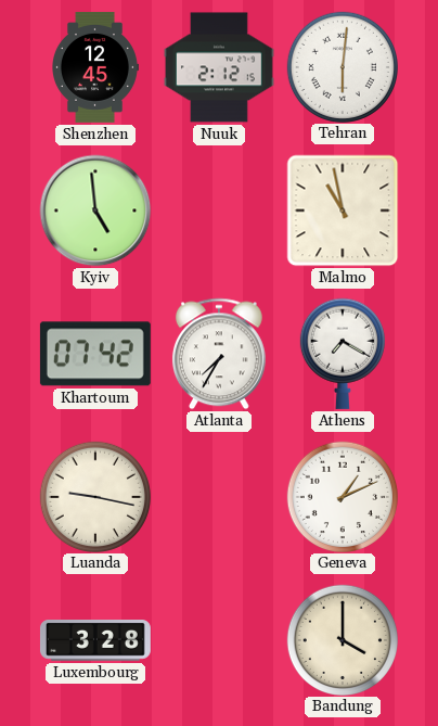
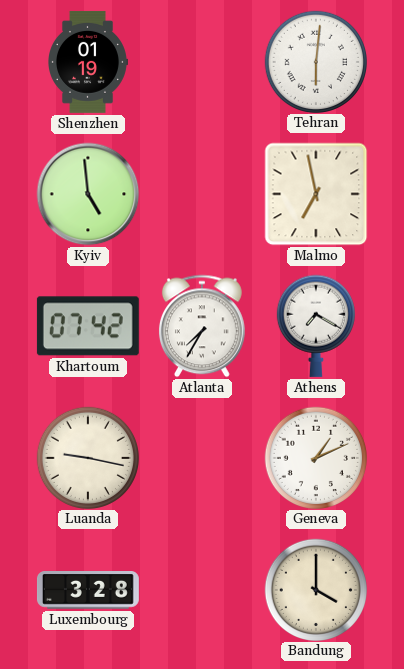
Shenzhen: 12:45 -> 01:19
Nuuk: 2:12 -> none
Malmo: 10:58 -> 6:58
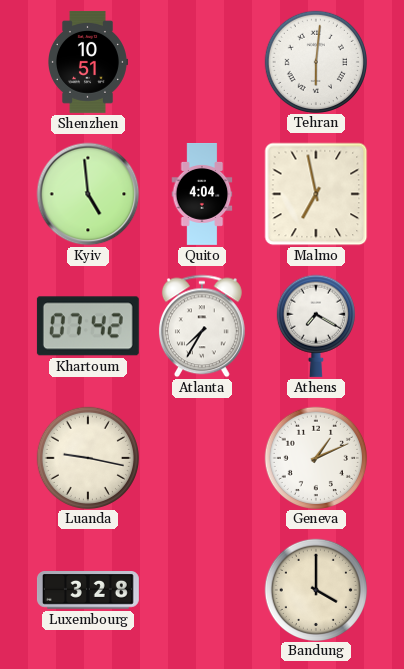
Shenzhen: 01:19 -> 10:51
Quito: none -> 4:04
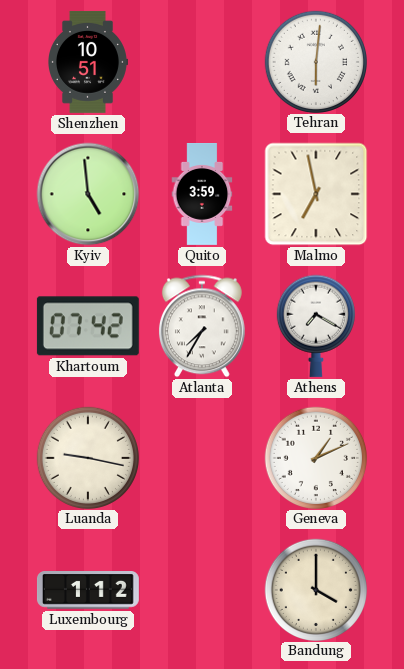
Quito: 4:04 -> 3:59
Luxembourg: 3:28 -> 1:12
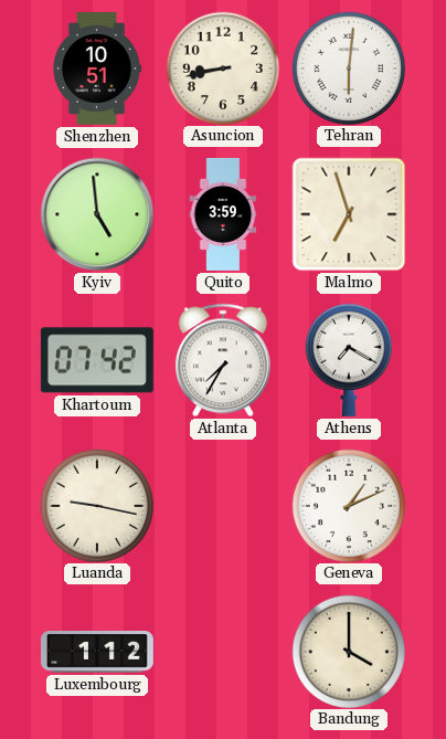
Asuncion: none -> 8:43
Malmo: 6:58 -> 6:57
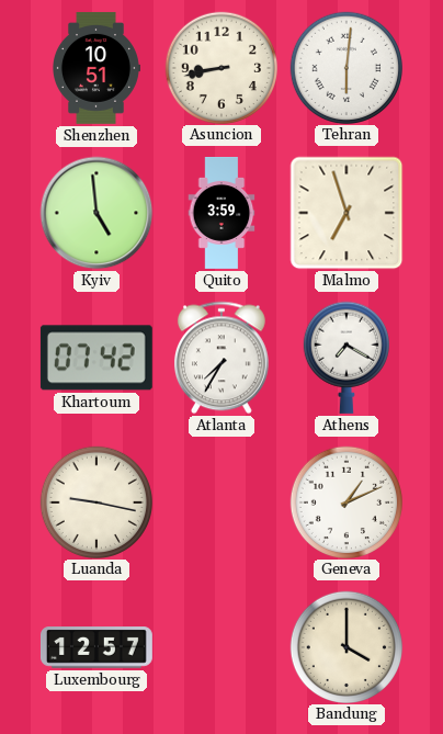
Luxembourg: 1:12 -> 12:57
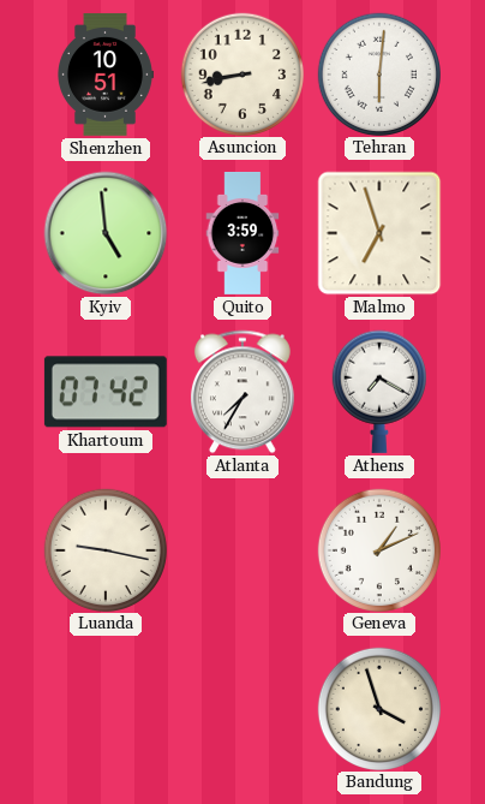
Luxembourg: 12:57 -> none
Bandung: 4:00 -> 3:57
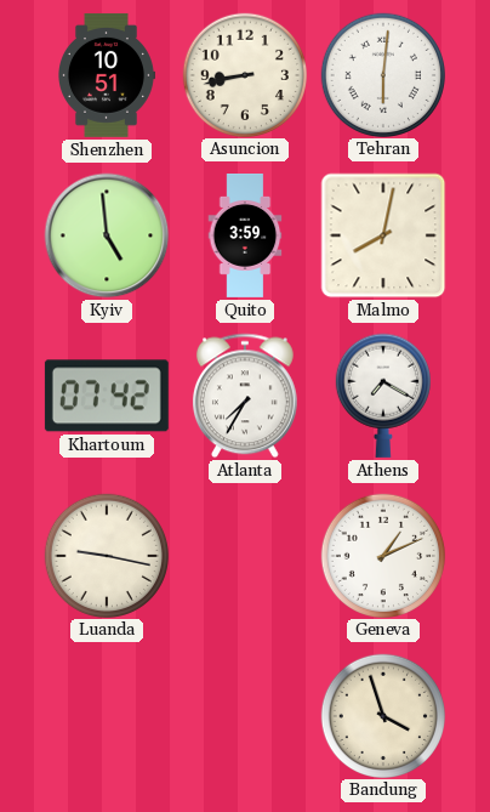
Malmo: 6:57 -> 8:02
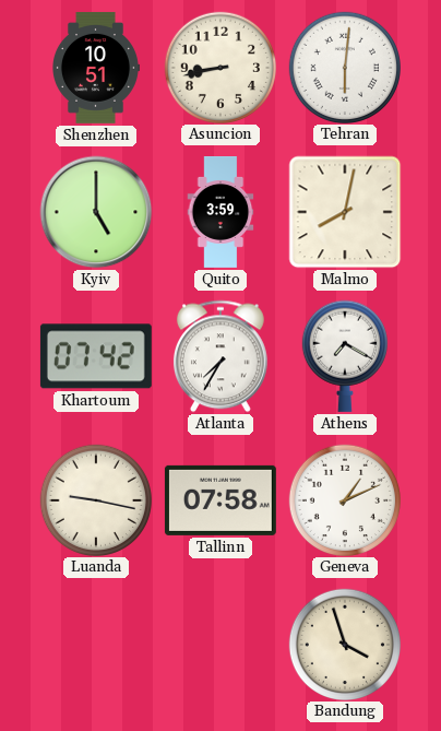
Kyiv: 4:59 -> 5:00
Tallinn: none -> 07:58
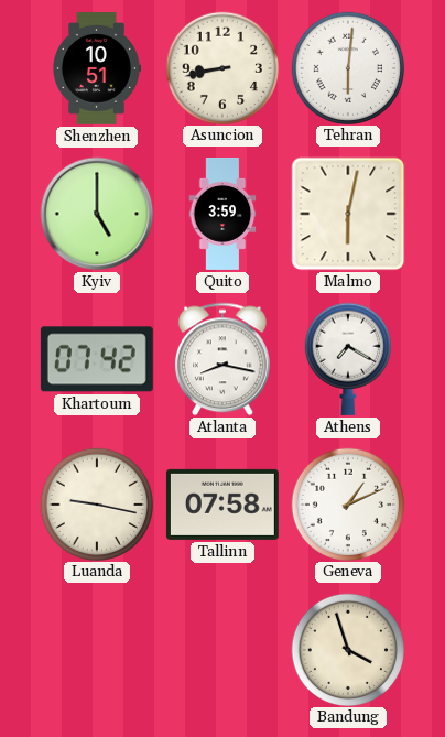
Malmo: 8:02 -> 6:02
Atlanta: 7:35 -> 8:17
